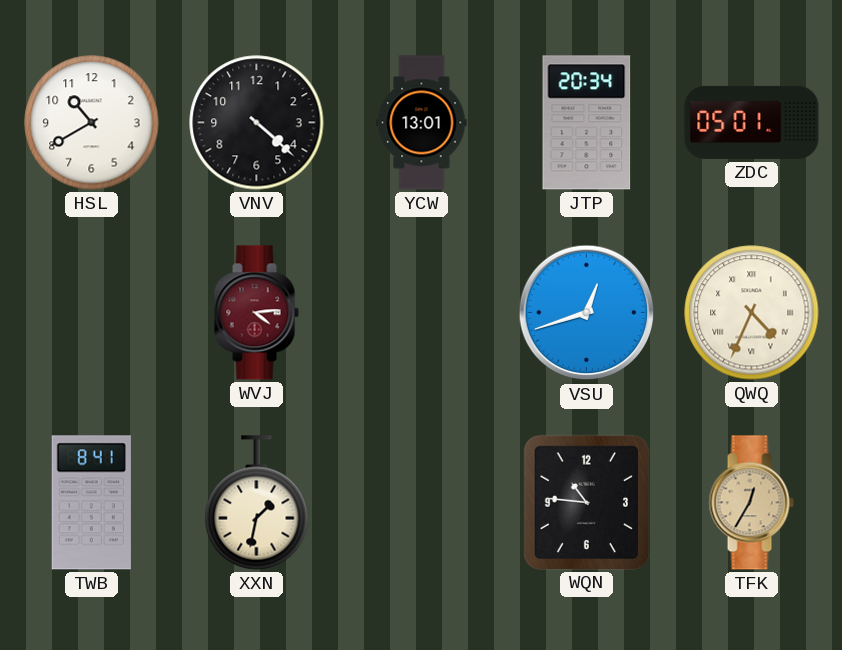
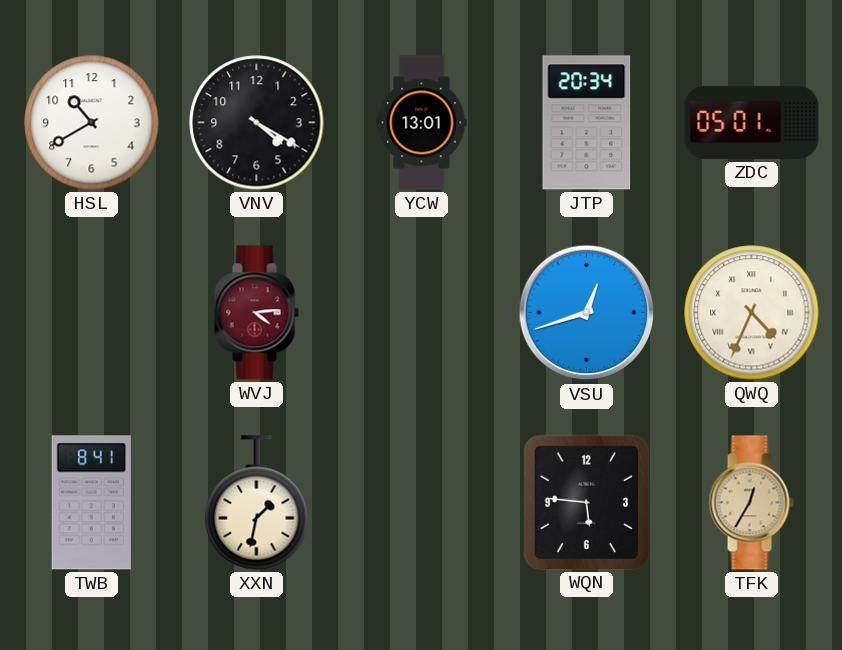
VNV: 4:22 -> 4:20
WQN: 10:46 -> 5:46
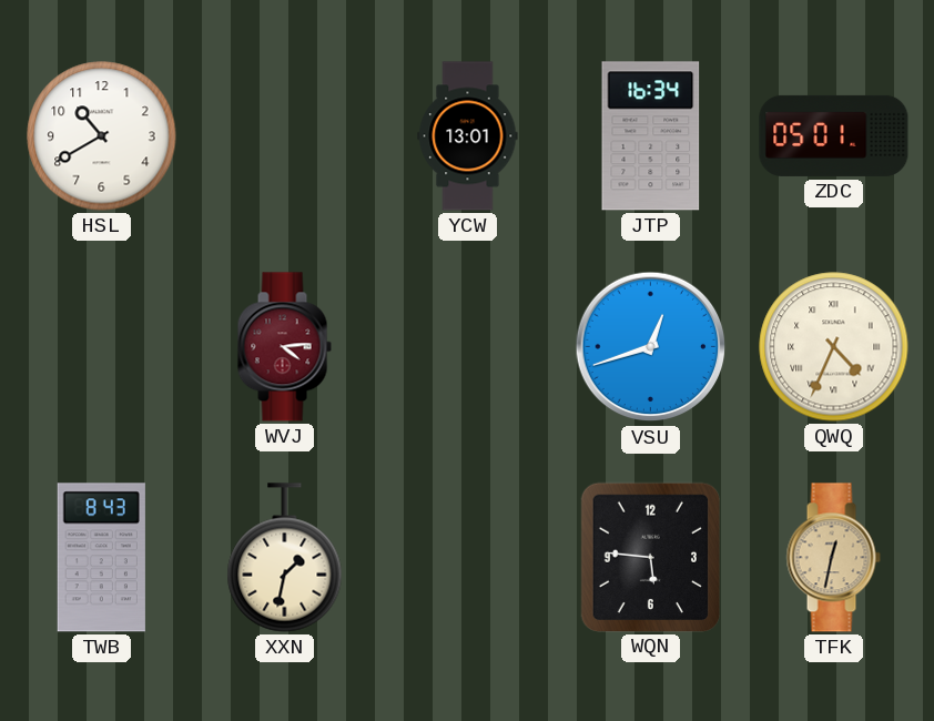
VNV: 4:20 -> none
JTP: 20:34 -> 16:34
TWB: 8:41 -> 8:43
TFK: 12:35 -> 12:32
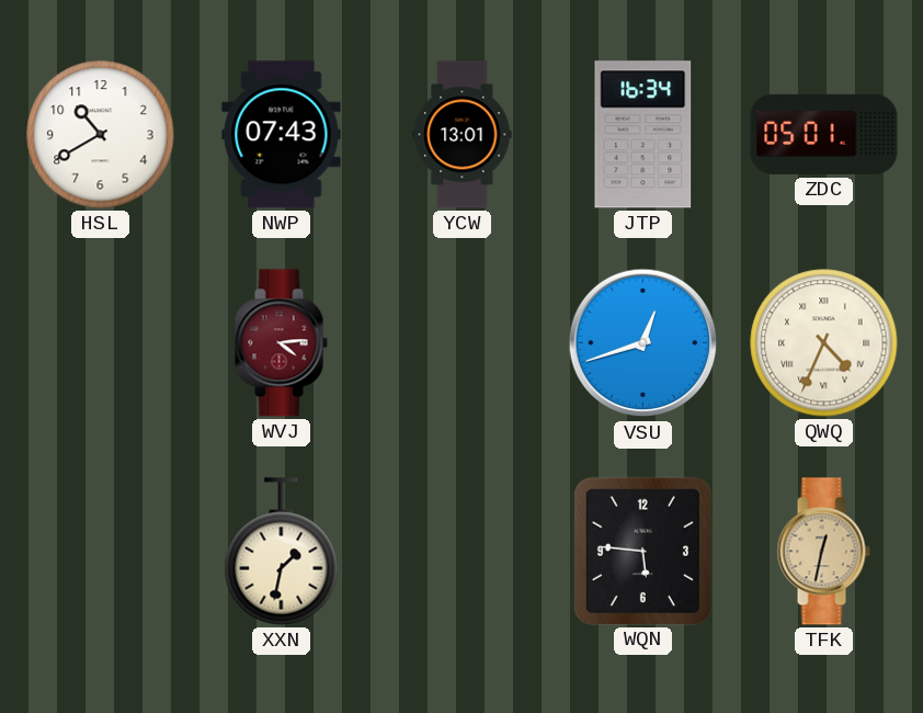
NWP: none -> 07:43
TWB: 8:43 -> none
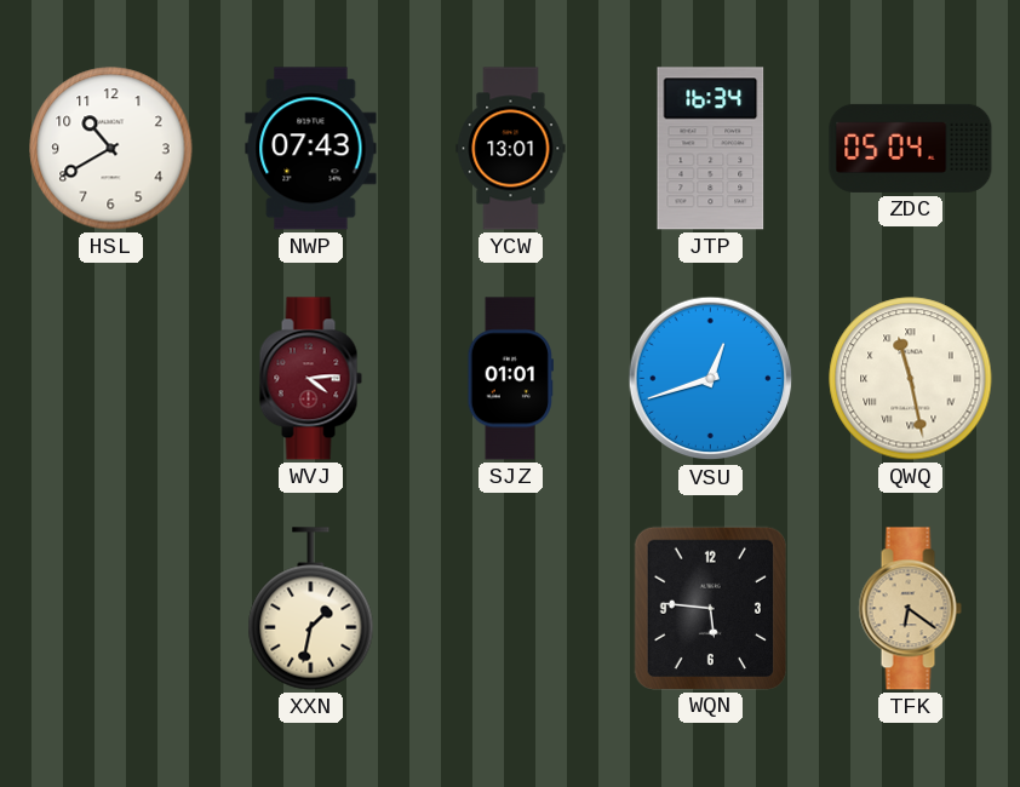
ZDC: 05:01 -> 05:04
SJZ: none -> 01:01
QWQ: 4:34 -> 11:28
TFK: 12:32 -> 6:21
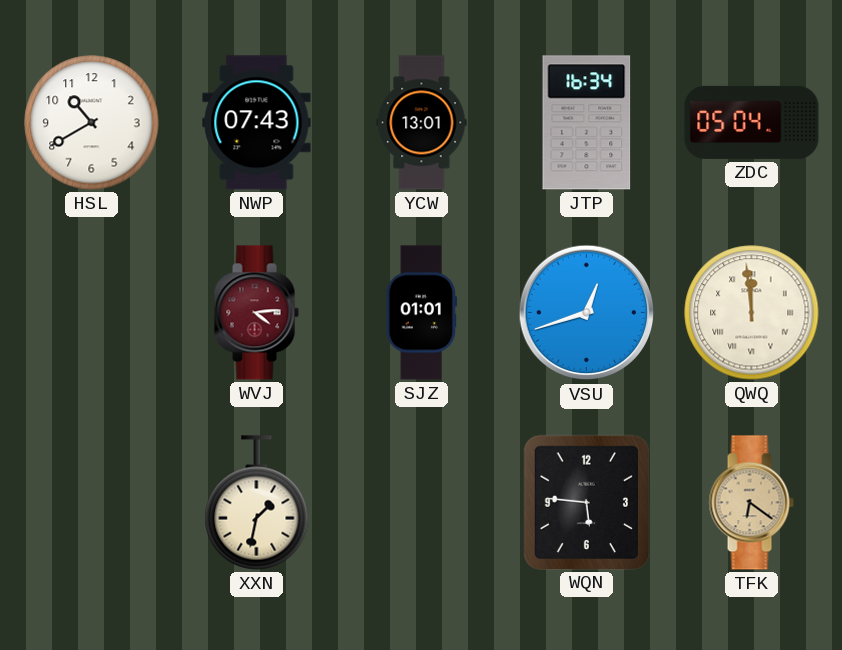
QWQ: 11:28 -> 11:59
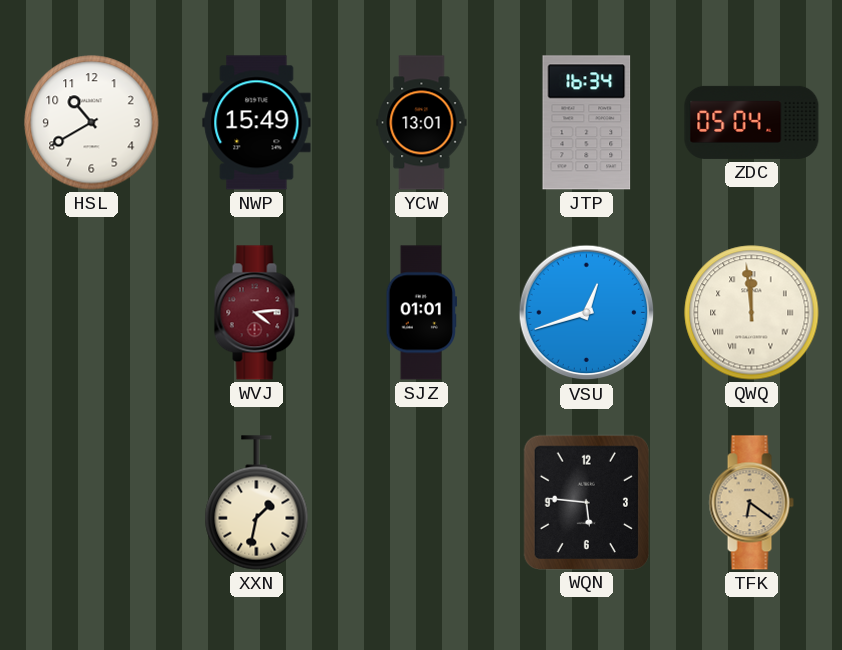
NWP: 07:43 -> 15:49
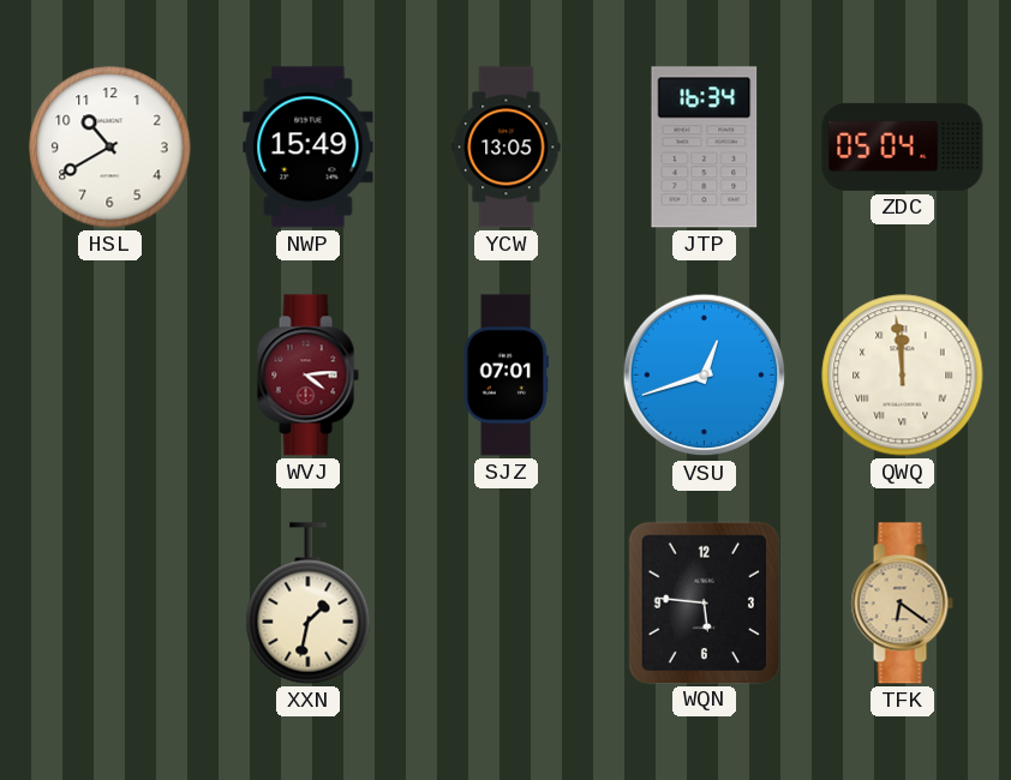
YCW: 13:01 -> 13:05
SJZ: 01:01 -> 07:01
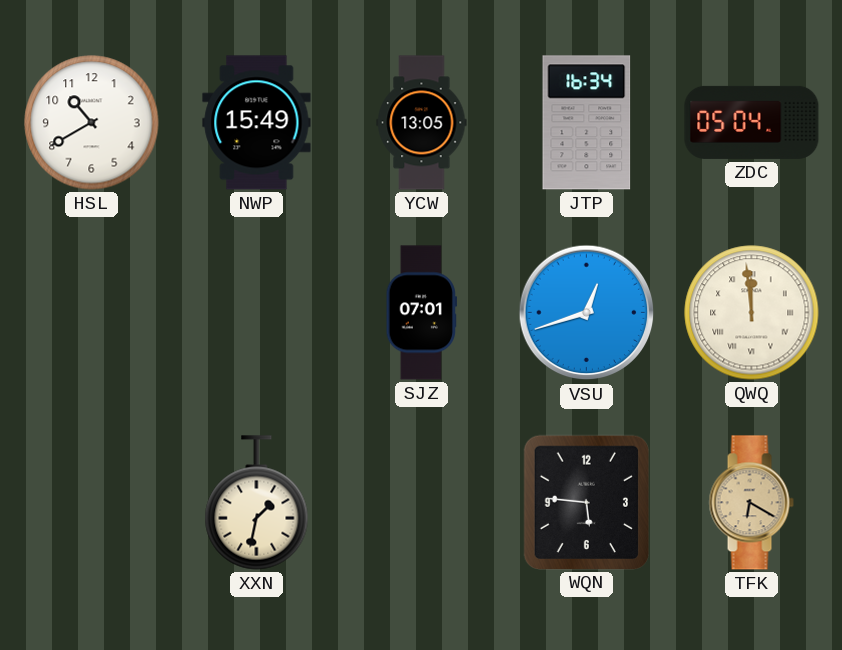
WVJ: 4:14 -> none
TFK: 6:21 -> 6:20
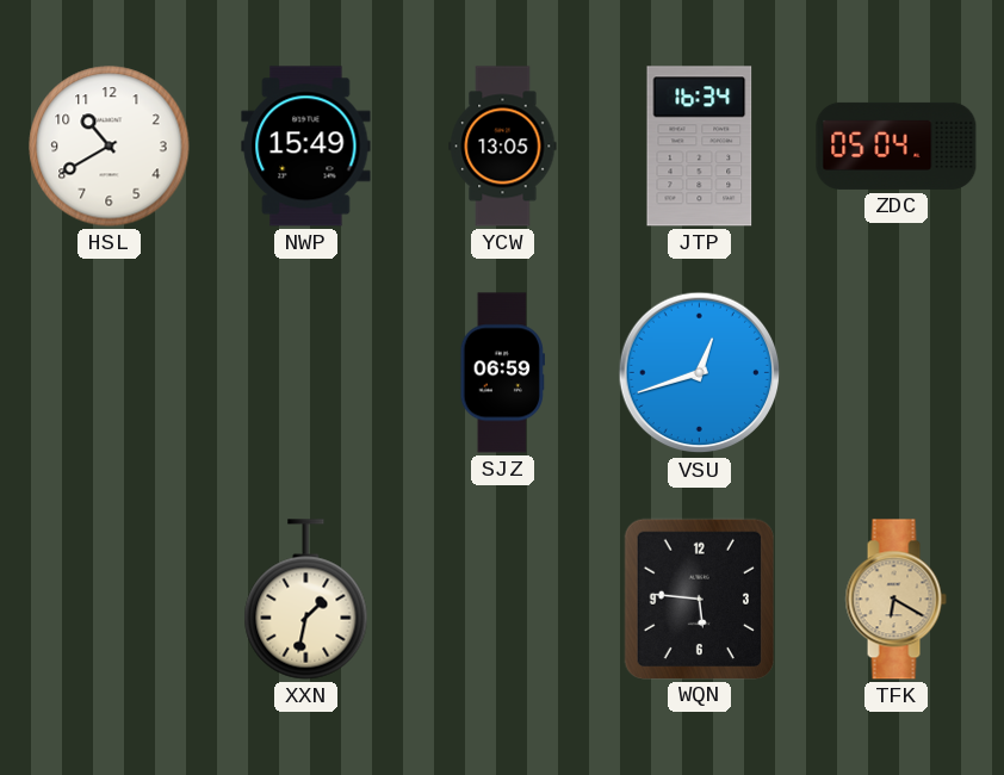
SJZ: 07:01 -> 06:59
QWQ: 11:59 -> none
